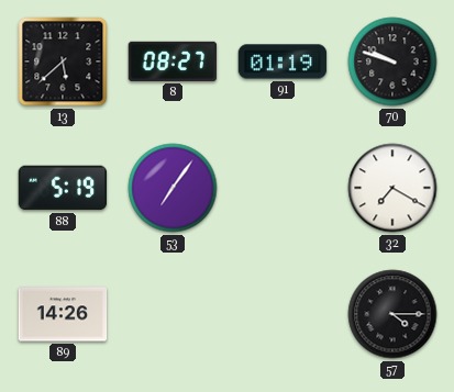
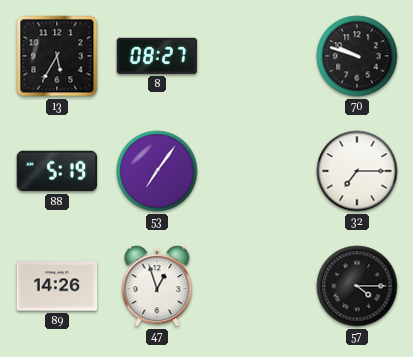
13: 5:38 -> 5:35
91: 01:19 -> none
32: 7:20 -> 7:15
47: none -> 12:57
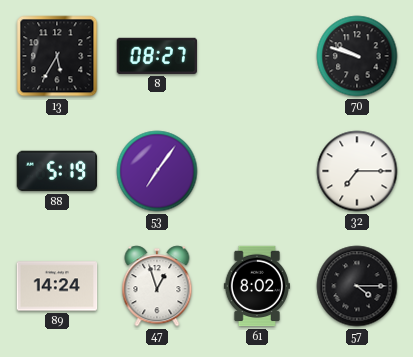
89: 14:26 -> 14:24
61: none -> 8:02
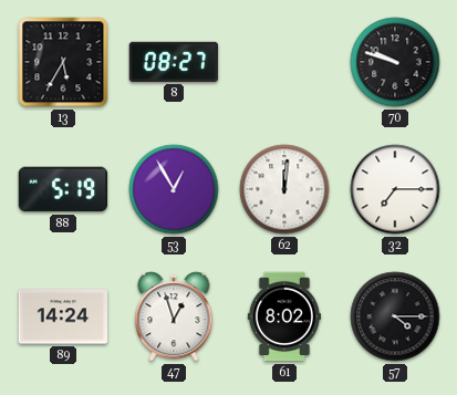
53: 7:06 -> 12:55
62: none -> 12:01
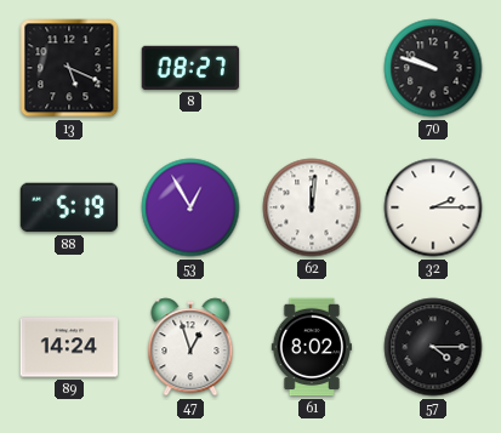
13: 5:35 -> 5:19
32: 7:15 -> 2:15
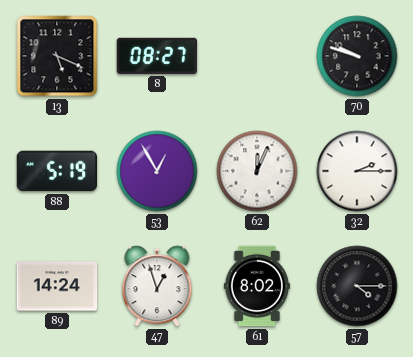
62: 12:01 -> 12:04
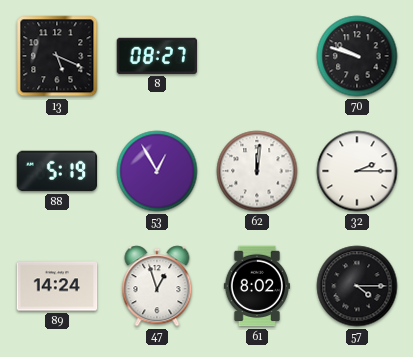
62: 12:04 -> 12:01
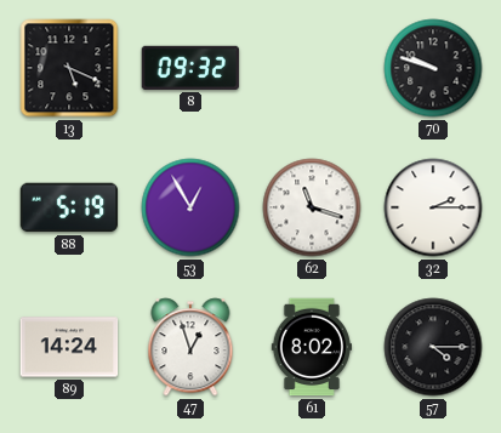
8: 08:27 -> 09:32
62: 12:01 -> 11:18
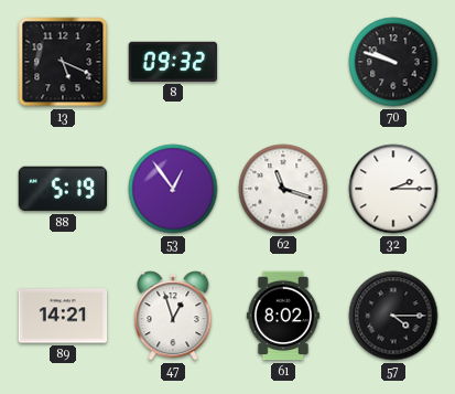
53: 12:55 -> 12:54
89: 14:24 -> 14:21
